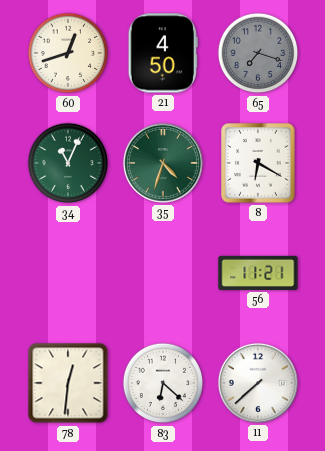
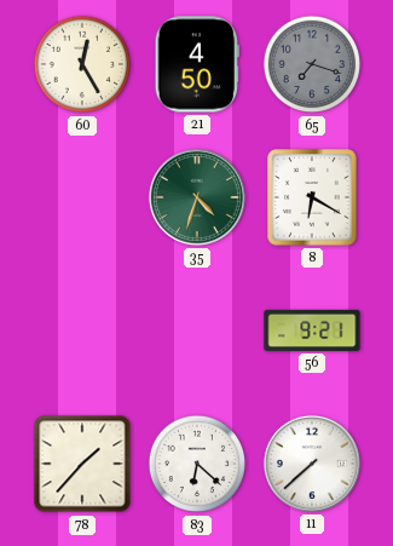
60: 12:42 -> 12:25
34: 11:04 -> none
56: 11:21 -> 9:21
78: 12:31 -> 1:37
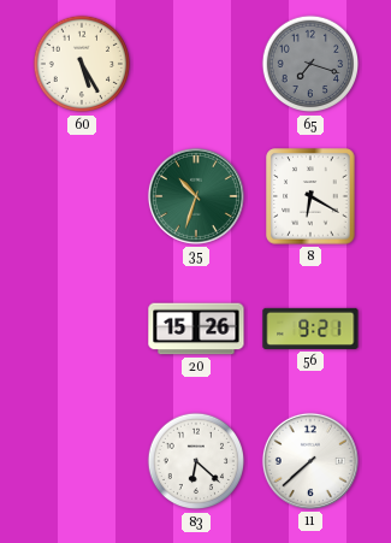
60: 12:25 -> 5:25
21: 4:50 -> none
35: 4:33 -> 10:33
20: none -> 15:26
78: 1:37 -> none
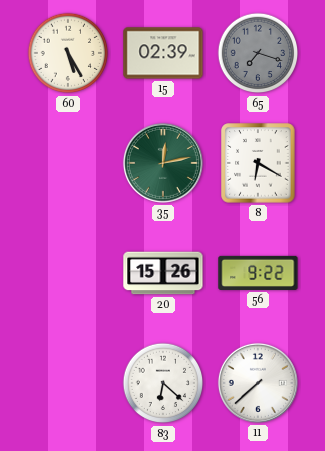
15: none -> 02:39
35: 10:33 -> 12:13
56: 9:21 -> 9:22
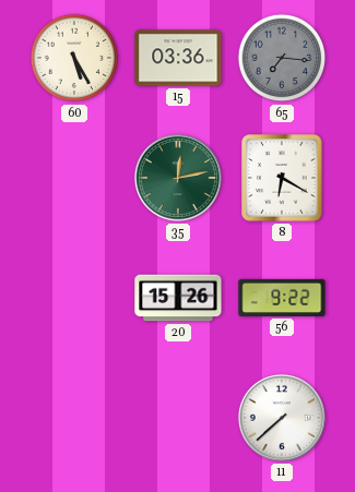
15: 02:39 -> 03:36
65: 7:18 -> 7:16
83: 6:22 -> none
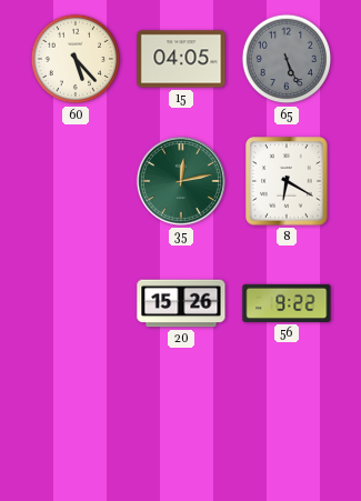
60: 5:25 -> 5:23
15: 03:36 -> 04:05
65: 7:16 -> 5:26
11: 7:38 -> none
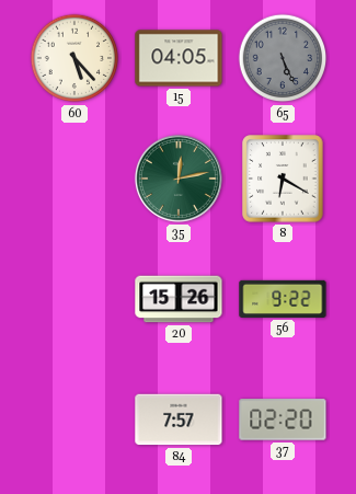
84: none -> 7:57
37: none -> 02:20
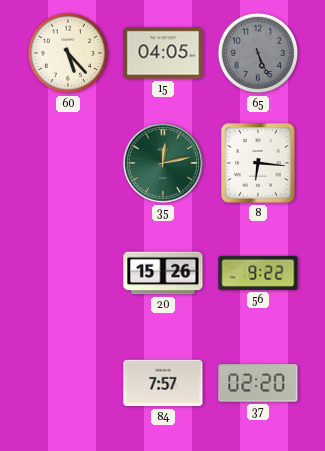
8: 6:20 -> 6:16
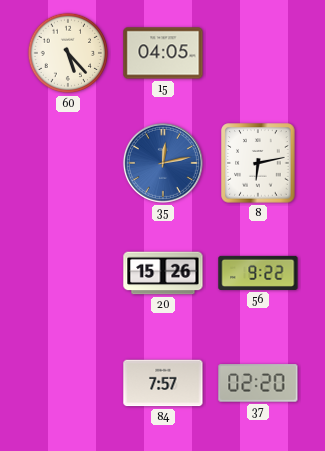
65: 5:26 -> none
35 dial: green -> blue
8: 6:16 -> 6:13
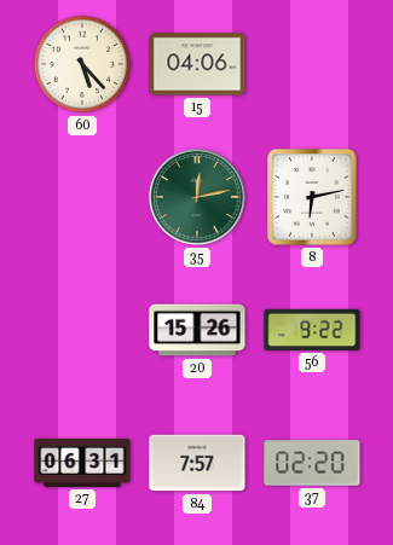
15: 04:05 -> 04:06
35 dial: blue -> green
27: none -> 06:31
